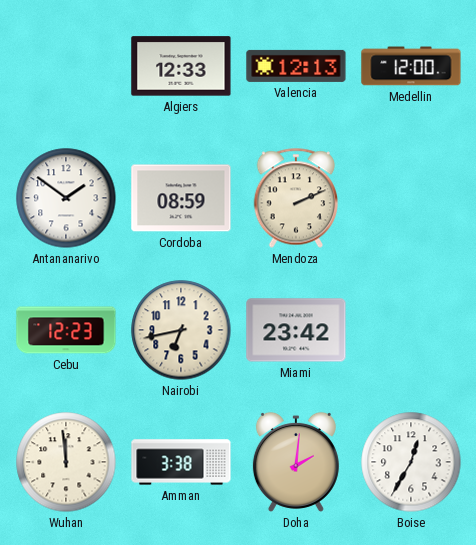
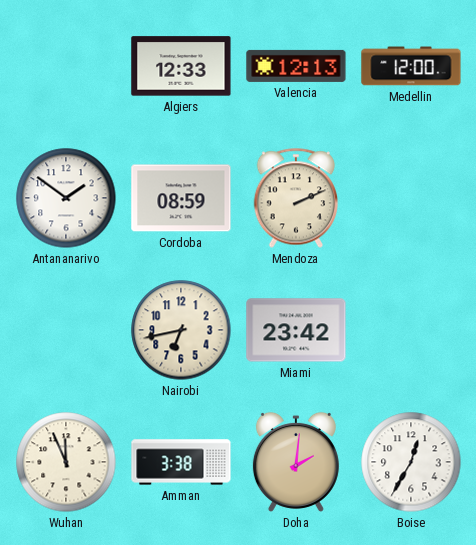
Cebu: 12:23 -> none
Wuhan: 11:59 -> 11:56
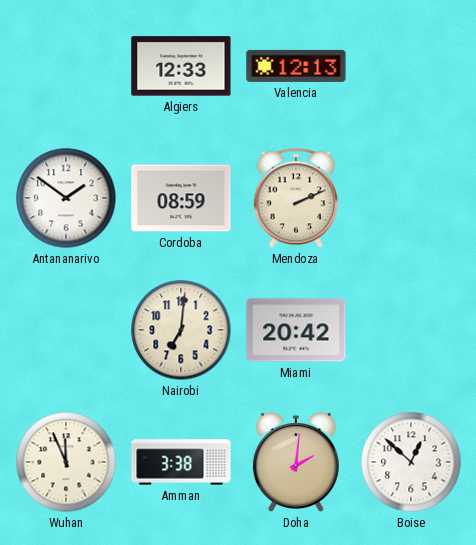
Medellin: 12:00 -> none
Nairobi: 6:43 -> 7:01
Miami: 23:42 -> 20:42
Boise: 12:35 -> 12:52
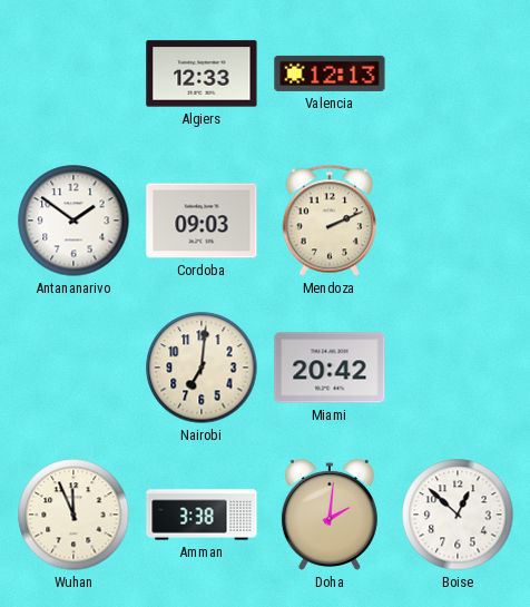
Cordoba: 08:59 -> 09:03
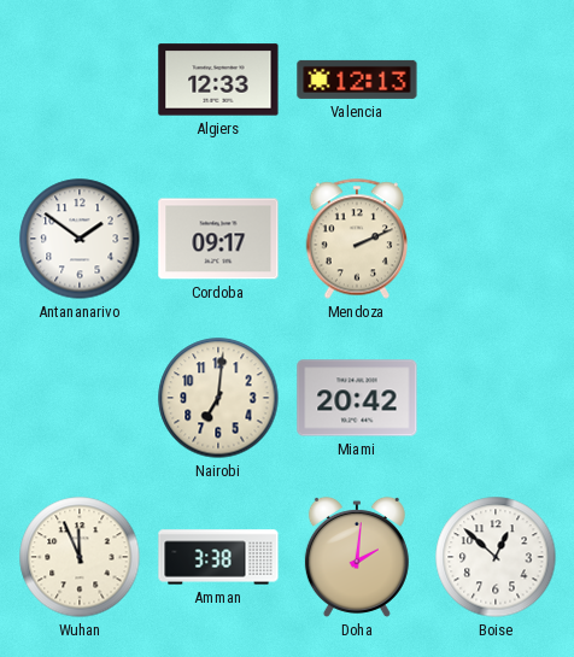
Cordoba: 09:03 -> 09:17
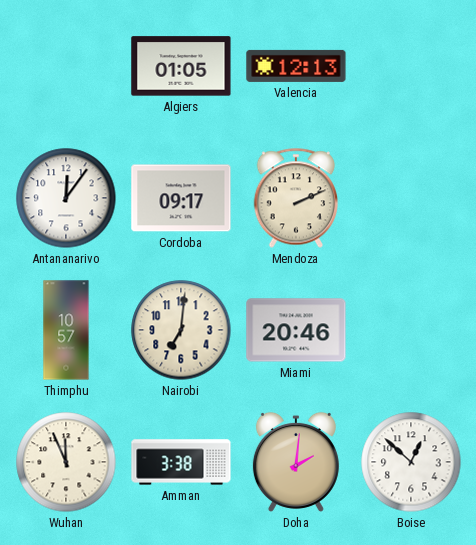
Algiers: 12:33 -> 01:05
Antananarivo: 1:51 -> 12:06
Thimphu: none -> 10:57
Miami: 20:42 -> 20:46
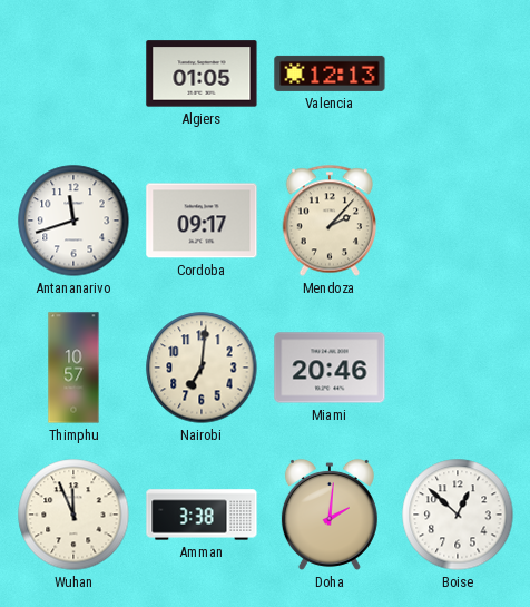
Antananarivo: 12:06 -> 11:42
Mendoza: 2:11 -> 2:07
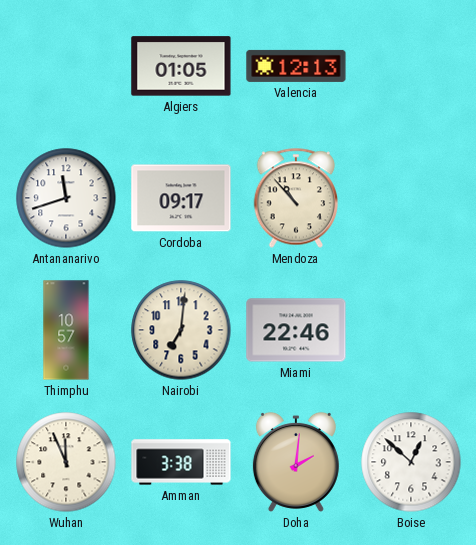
Mendoza: 2:07 -> 10:53
Miami: 20:46 -> 22:46
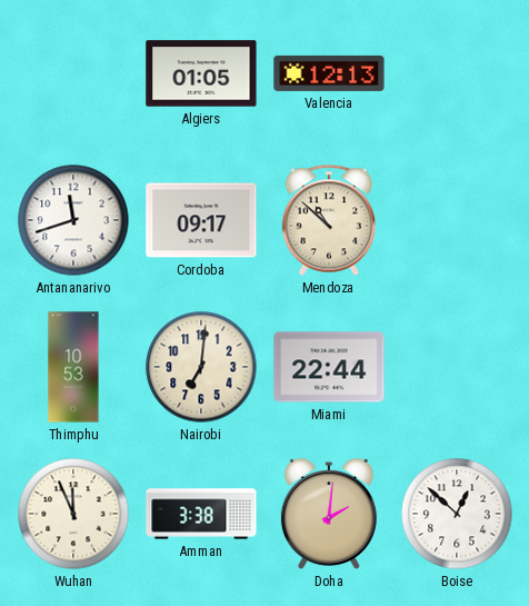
Mendoza: 10:53 -> 10:52
Thimphu: 10:57 -> 10:53
Miami: 22:46 -> 22:44
